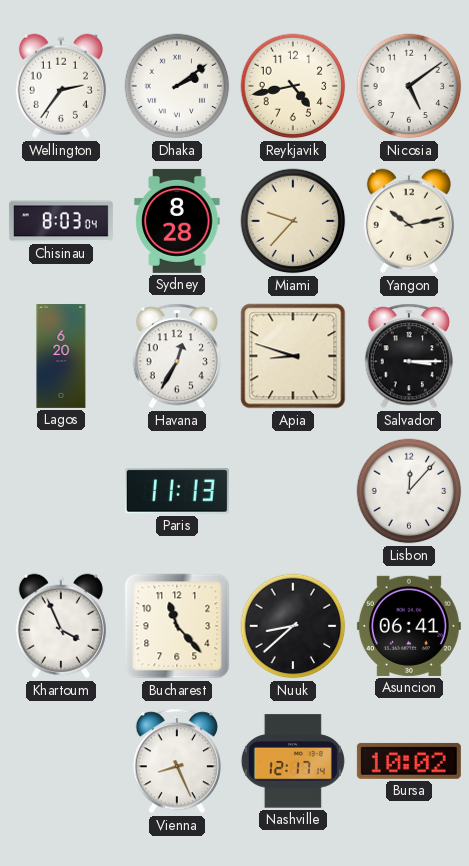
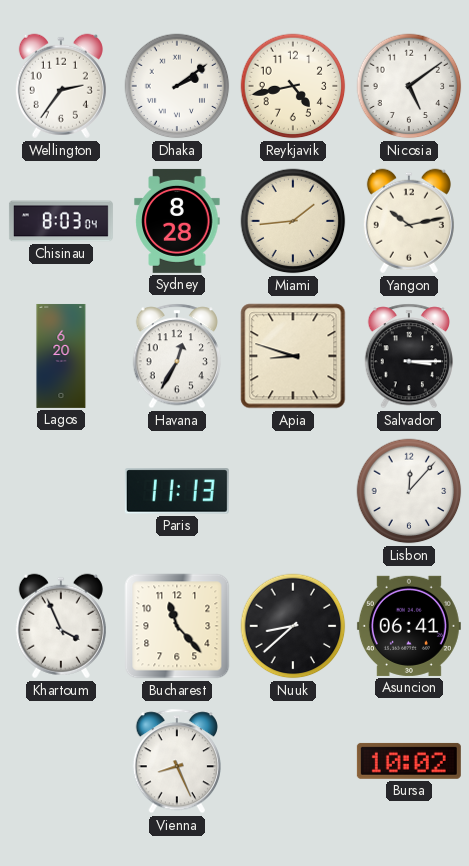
Miami: 9:37 -> 1:44
Nashville: 12:17 -> none
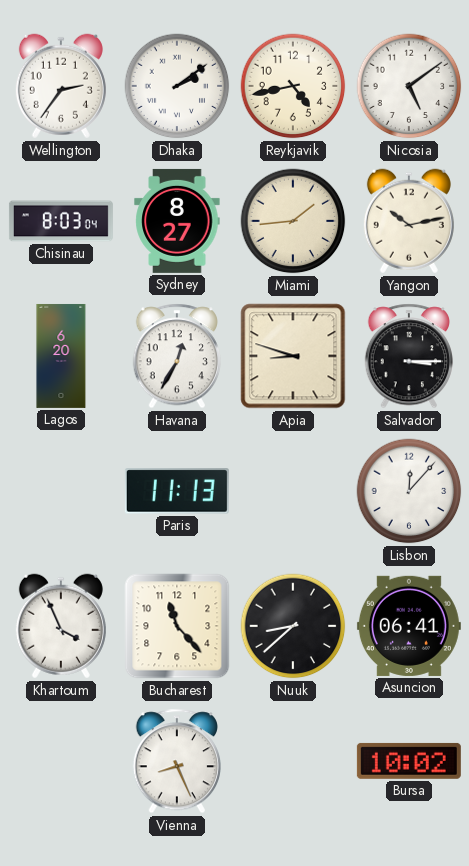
Sydney: 8:28 -> 8:27
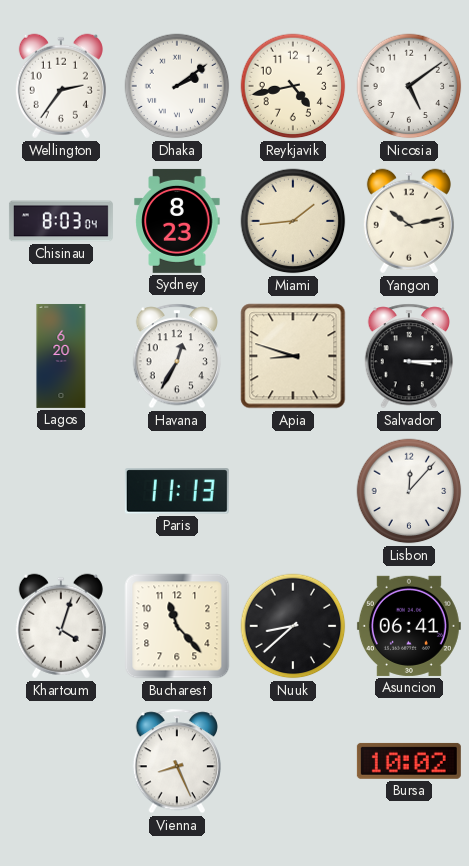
Sydney: 8:27 -> 8:23
Khartoum: 3:56 -> 4:03
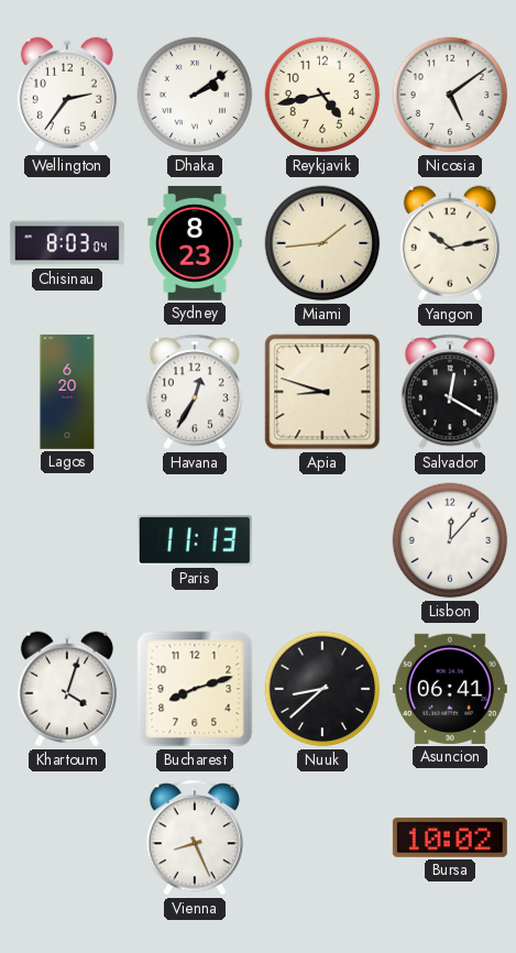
Salvador: 3:15 -> 12:20
Bucharest: 11:23 -> 8:12
